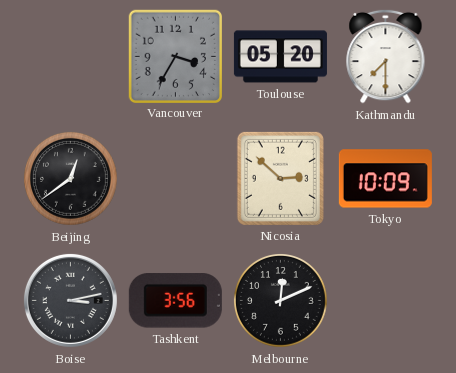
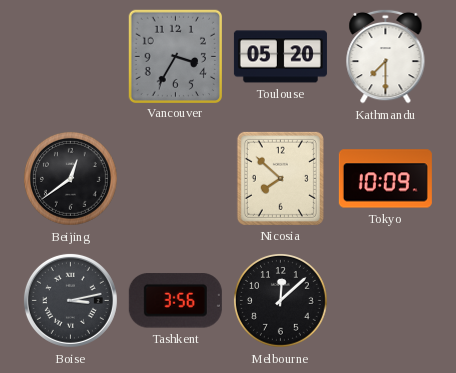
Nicosia: 2:52 -> 7:52
Melbourne: 12:11 -> 12:08
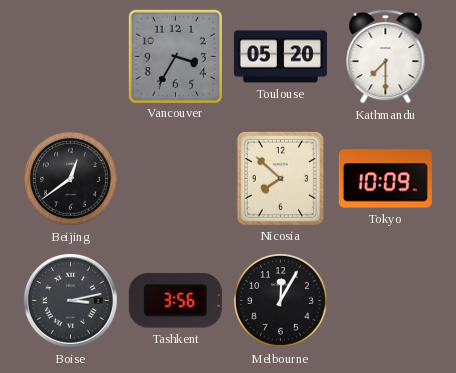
Melbourne: 12:08 -> 12:05
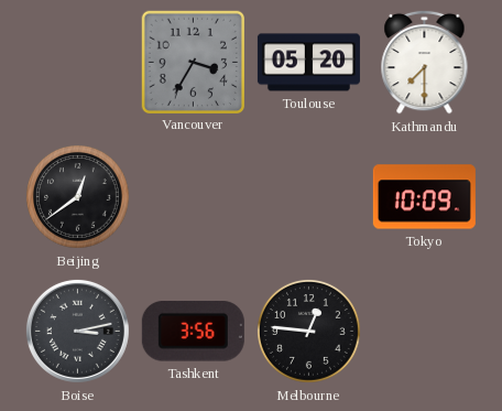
Nicosia: 7:52 -> none
Melbourne: 12:05 -> 12:46
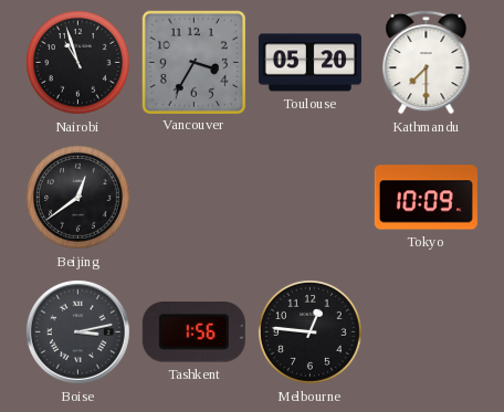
Nairobi: none -> 10:57
Tashkent: 3:56 -> 1:56
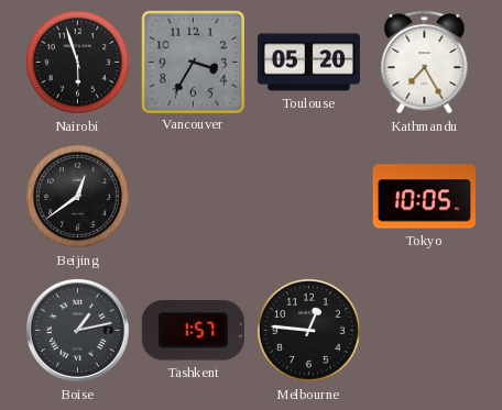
Nairobi: 10:57 -> 5:57
Kathmandu: 7:30 -> 7:25
Tokyo: 10:09 -> 10:05
Boise: 3:13 -> 1:13
Tashkent: 1:56 -> 1:57
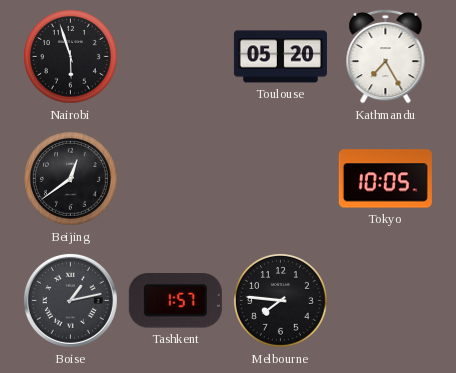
Vancouver: 3:35 -> none
Melbourne: 12:46 -> 7:46
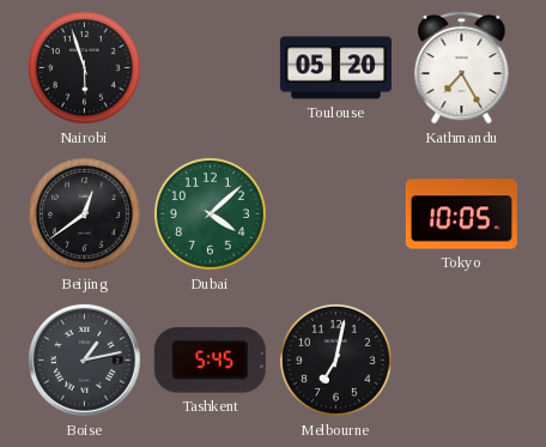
Dubai: none -> 4:08
Tashkent: 1:57 -> 5:45
Melbourne: 7:46 -> 7:02
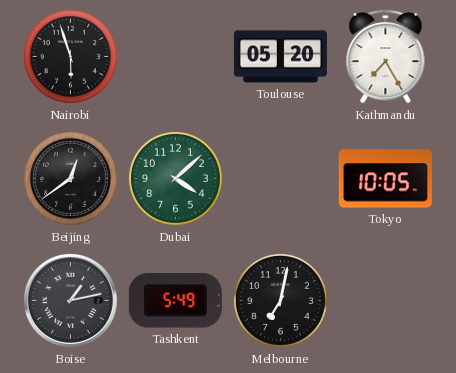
Tashkent: 5:45 -> 5:49
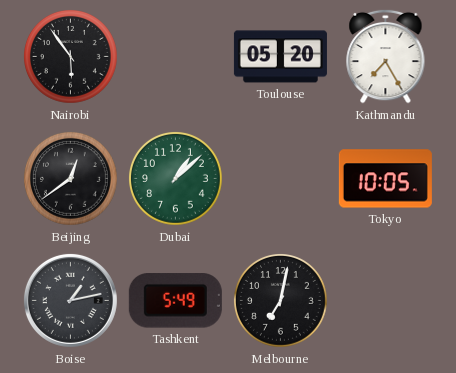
Nairobi: 5:57 -> 5:54
Dubai: 4:08 -> 1:08
